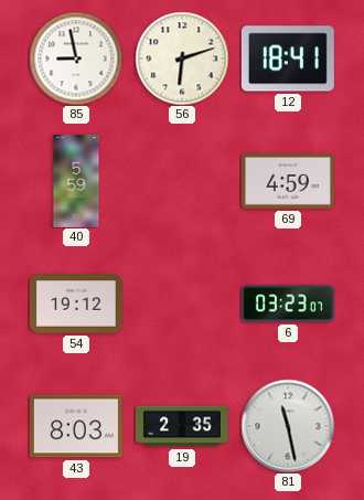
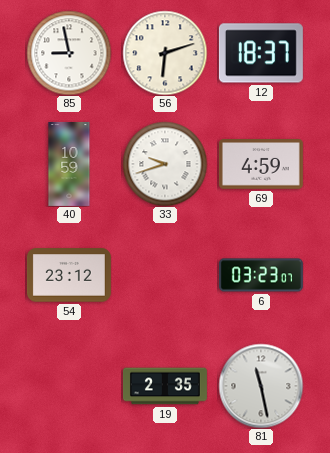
12: 18:41 -> 18:37
40: 5:59 -> 10:59
33: none -> 9:42
54: 19:12 -> 23:12
43: 8:03 -> none
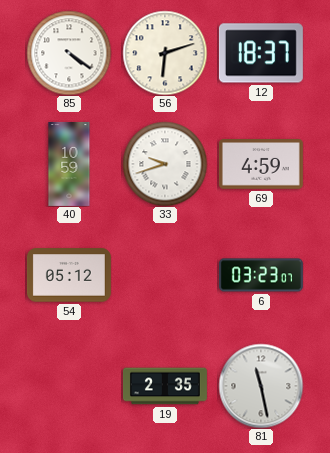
85: 8:58 -> 4:21
54: 23:12 -> 05:12
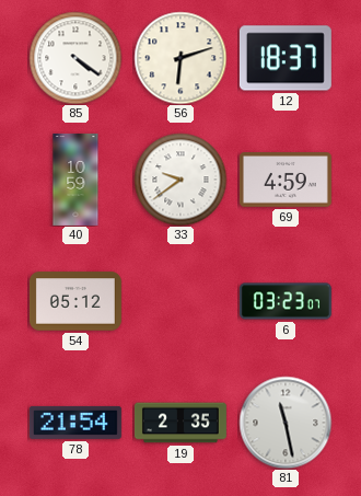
33: 9:42 -> 9:39
78: none -> 21:54
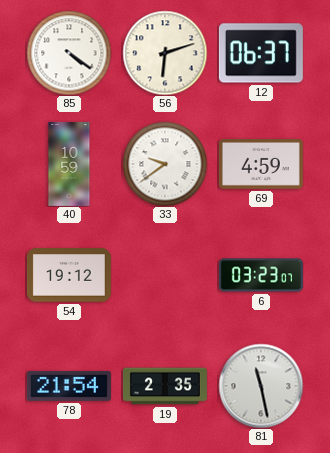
12: 18:37 -> 06:37
54: 05:12 -> 19:12
